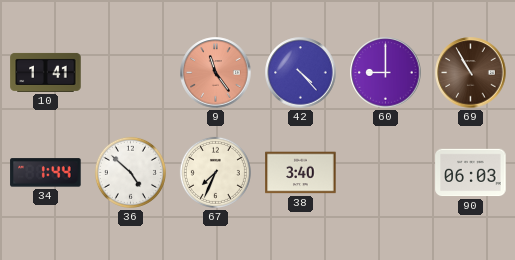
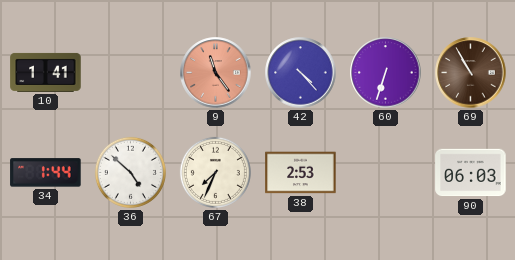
60: 9:00 -> 6:33
38: 3:40 -> 2:53
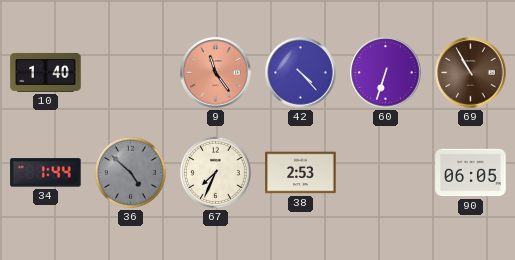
10: 1:41 -> 1:40
36 dial: white -> grey
90: 06:03 -> 06:05
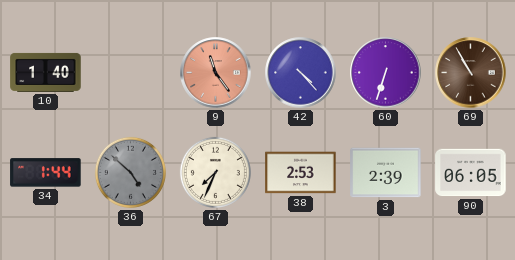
3: none -> 2:39
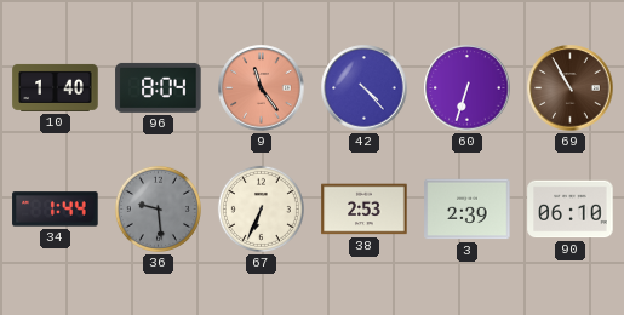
96: none -> 8:04
36: 4:52 -> 9:29
67: 7:34 -> 6:34
90: 06:05 -> 06:10
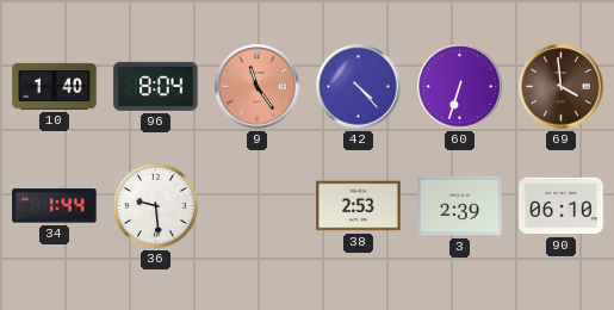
69: 10:55 -> 3:59
36 dial: grey -> white
67: 6:34 -> none
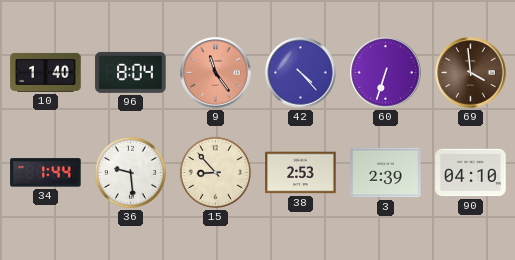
15: none -> 8:53
90: 06:10 -> 04:10
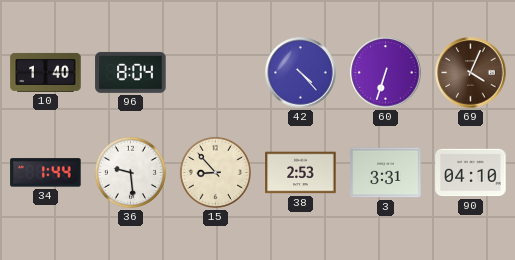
9: 11:24 -> none
69: 3:59 -> 4:04
3: 2:39 -> 3:31
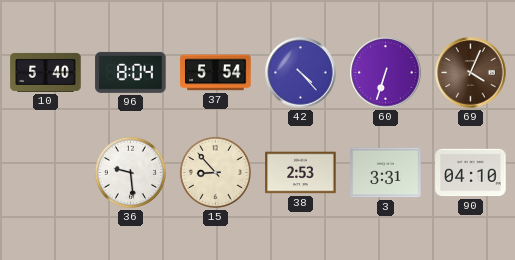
10: 1:40 -> 5:40
37: none -> 5:54
34: 1:44 -> none
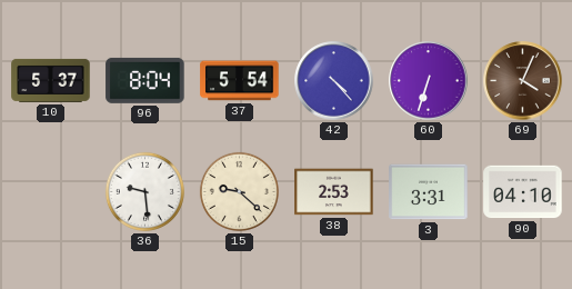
10: 5:40 -> 5:37
15: 8:53 -> 9:22
